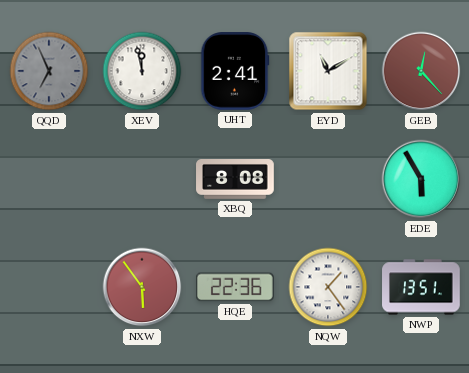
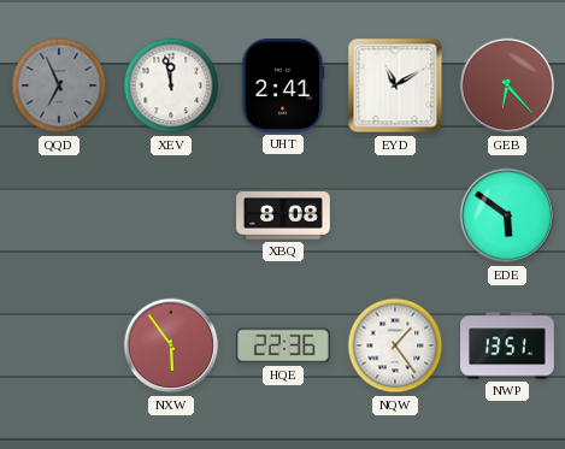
GEB: 12:23 -> 6:23
EDE: 5:55 -> 5:51
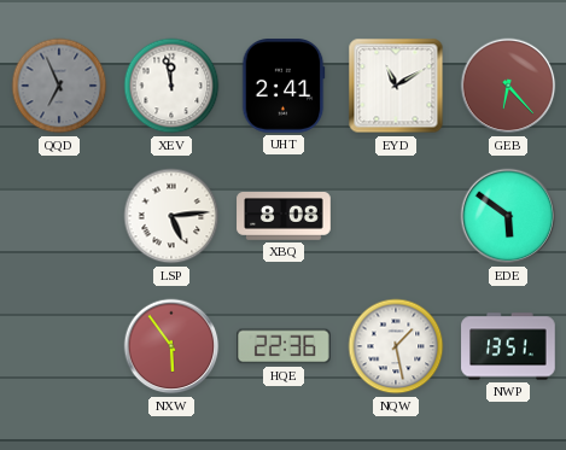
LSP: none -> 5:14
NQW: 1:24 -> 1:28
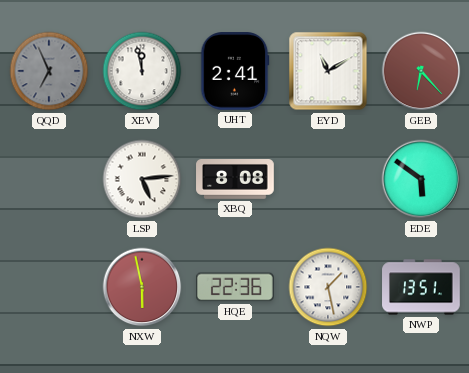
NXW: 5:54 -> 5:58
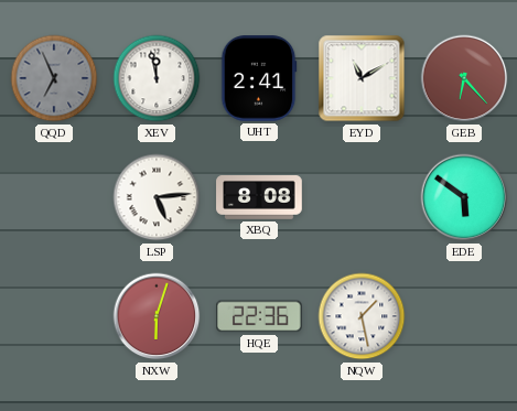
NXW: 5:58 -> 6:03
NWP: 13:51 -> none
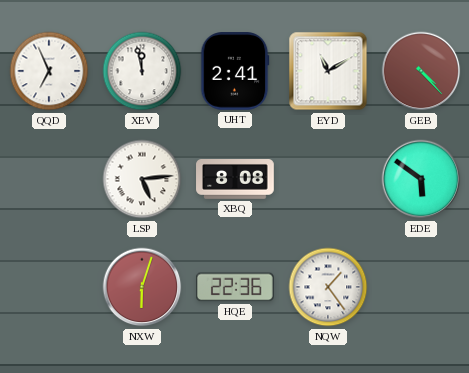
QQD dial: grey -> white
GEB: 6:23 -> 4:23
NQW: 1:28 -> 1:24
